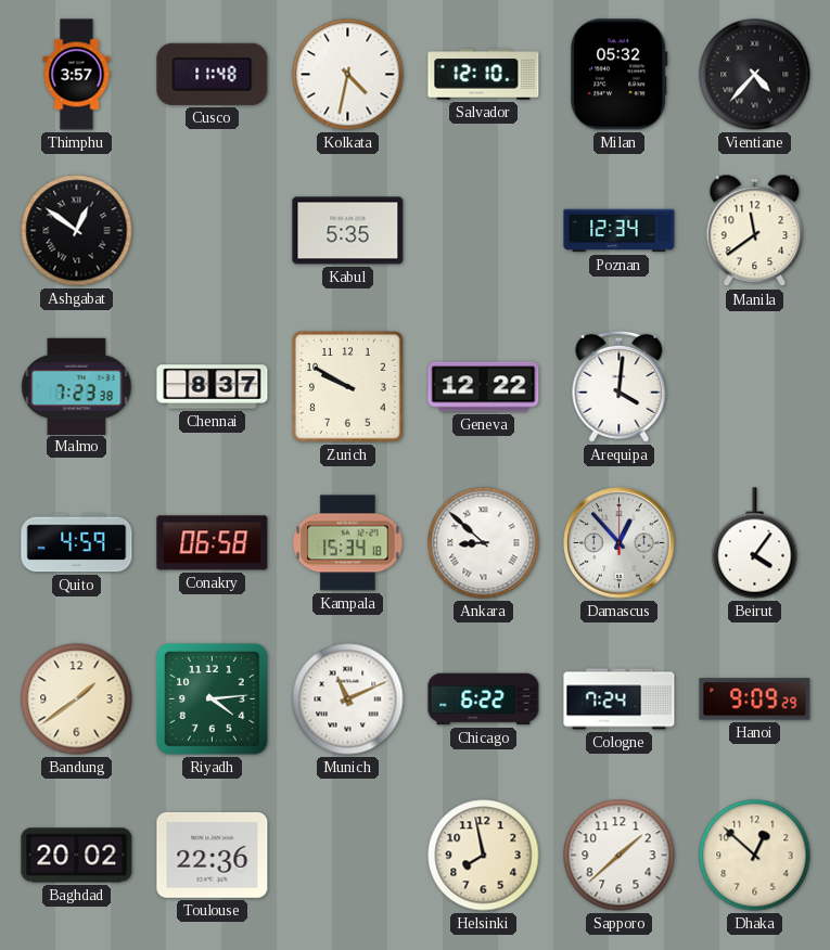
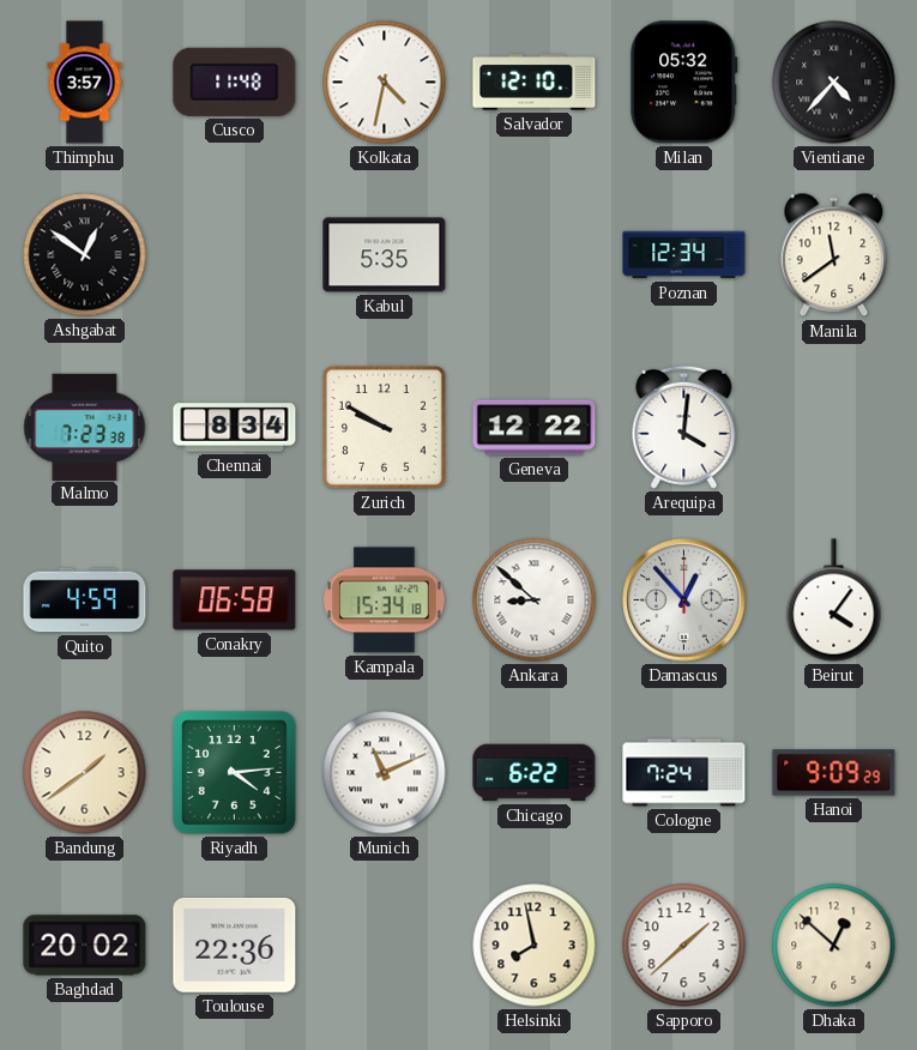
Chennai: 8:37 -> 8:34
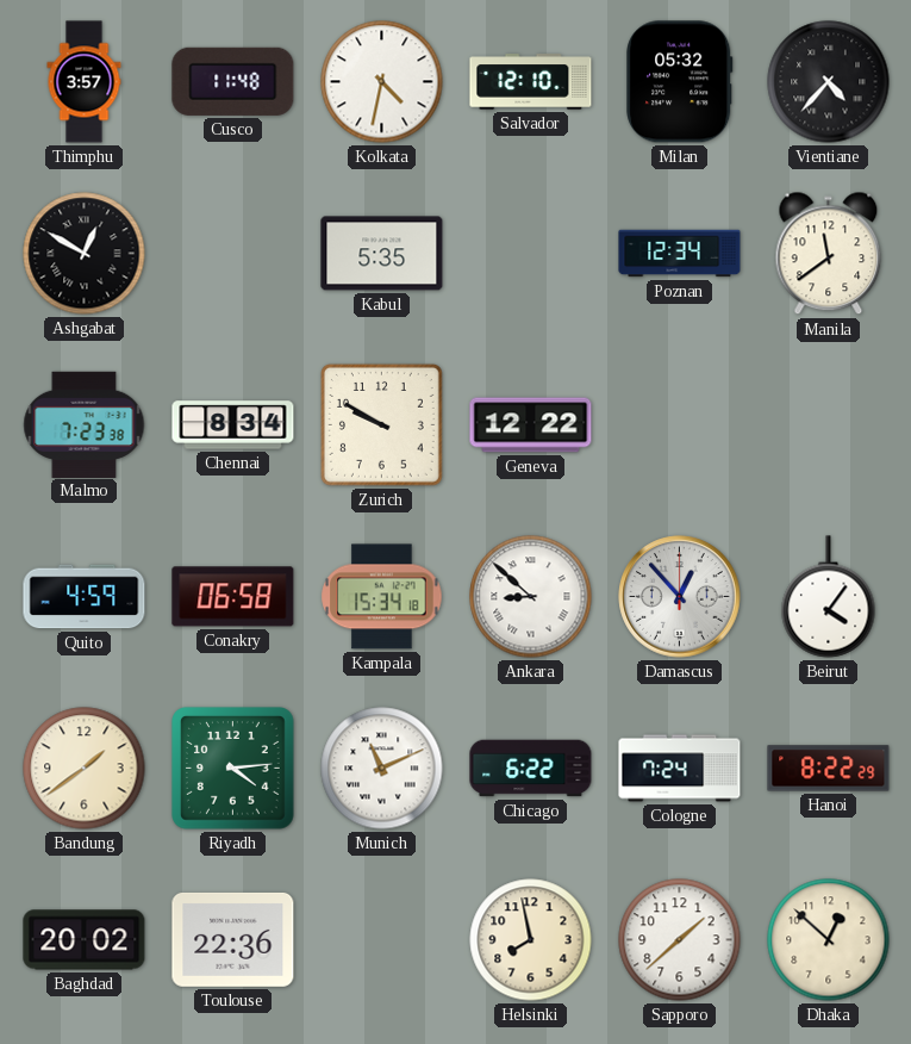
Ashgabat: 12:51 -> 12:50
Arequipa: 4:01 -> none
Hanoi: 9:09 -> 8:22
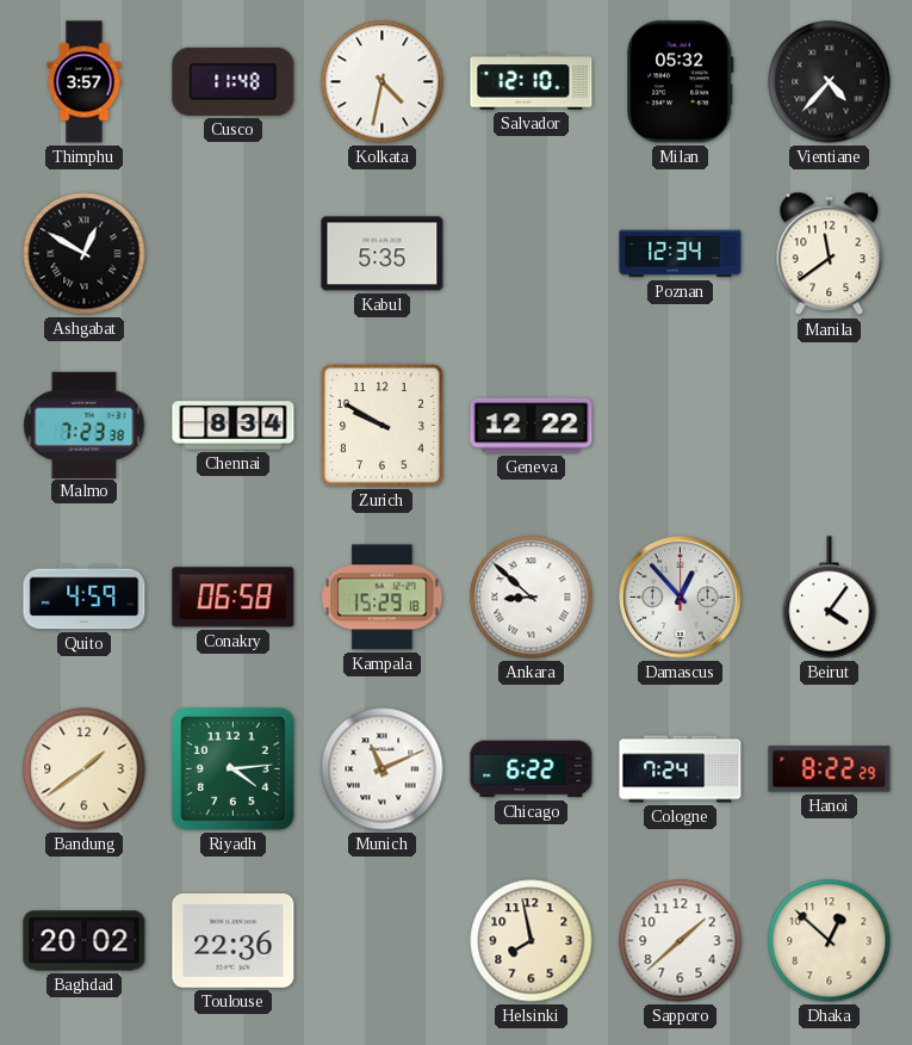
Kampala: 15:34 -> 15:29
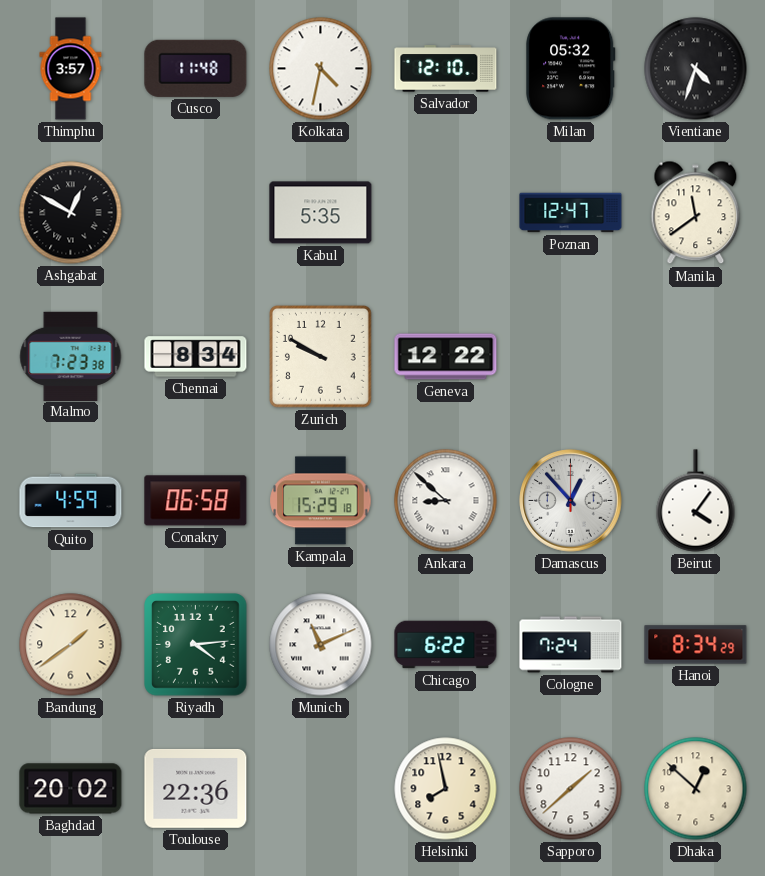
Vientiane: 4:37 -> 4:33
Poznan: 12:34 -> 12:47
Hanoi: 8:22 -> 8:34
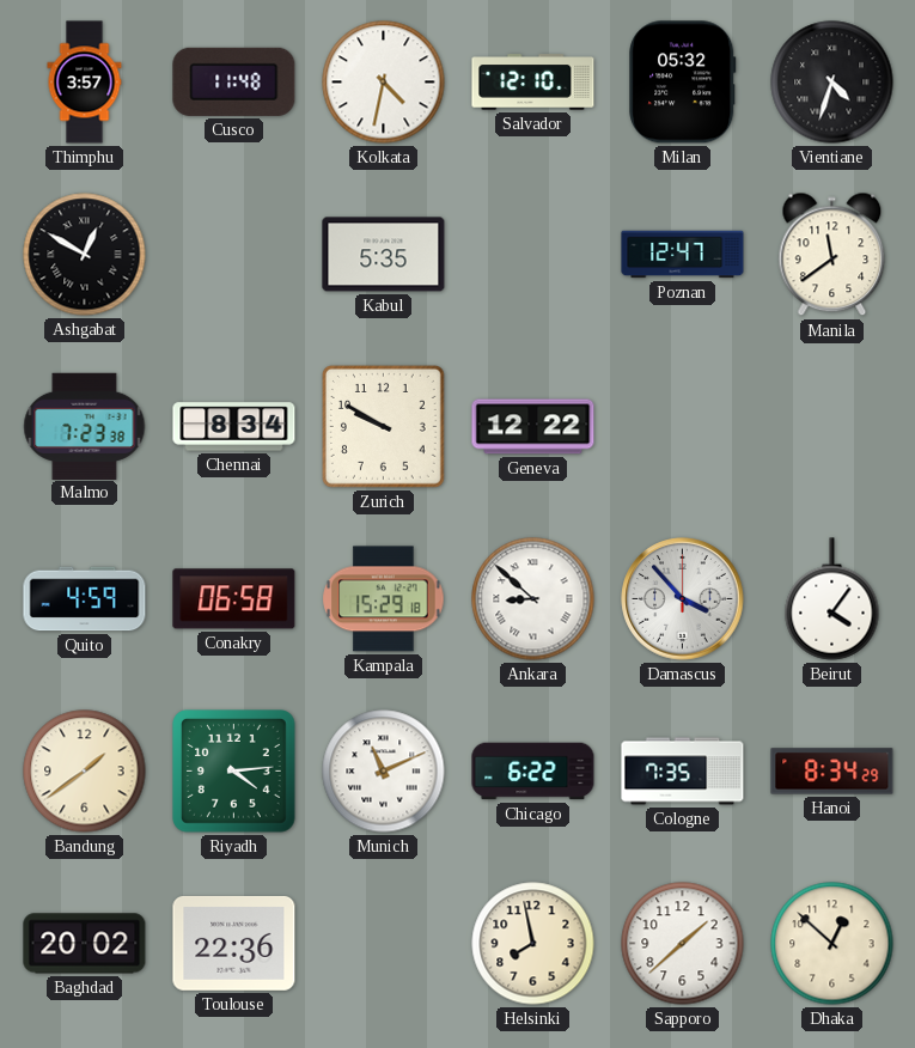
Damascus: 12:53 -> 3:53
Cologne: 7:24 -> 7:35
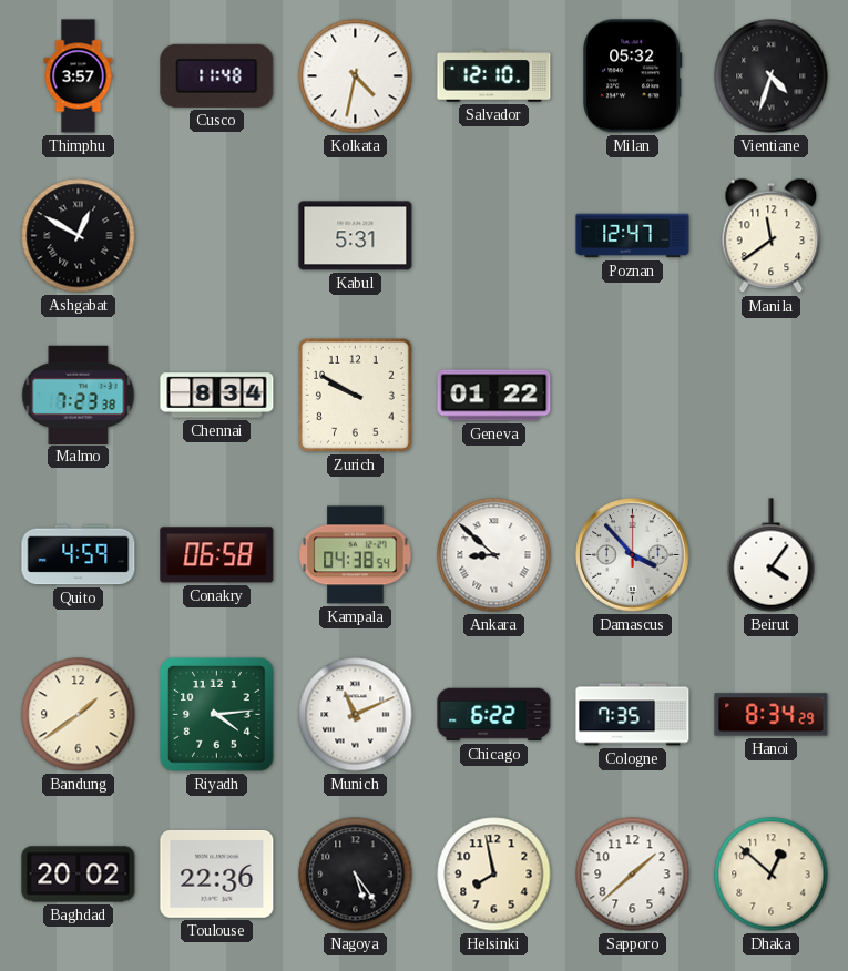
Kabul: 5:35 -> 5:31
Geneva: 12:22 -> 01:22
Kampala: 15:29 -> 04:38
Nagoya: none -> 5:24
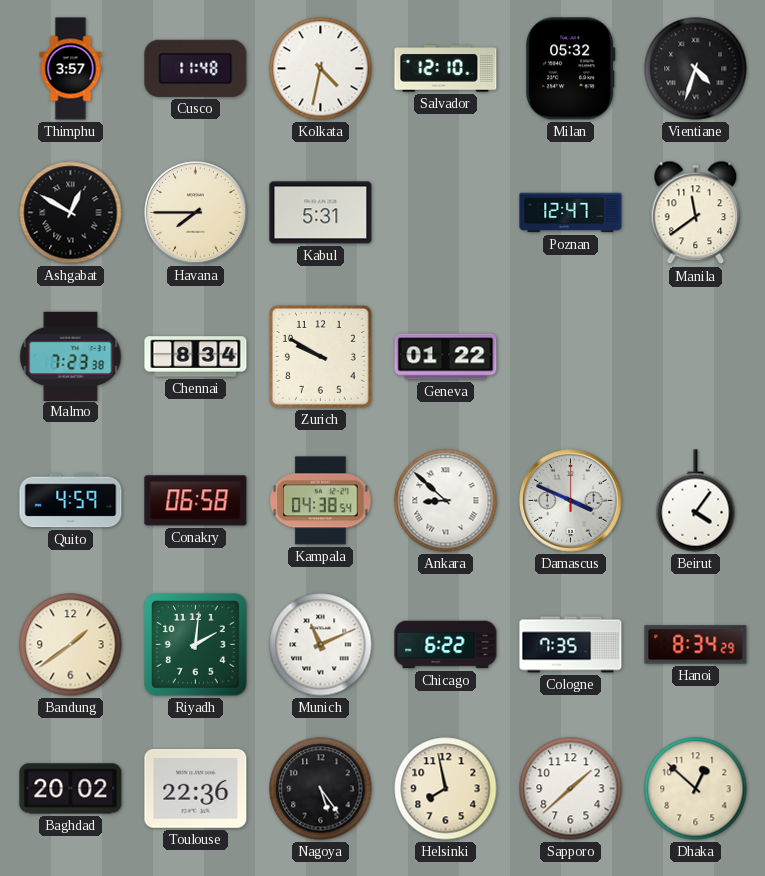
Havana: none -> 7:45
Damascus: 3:53 -> 3:49
Riyadh: 4:14 -> 2:01
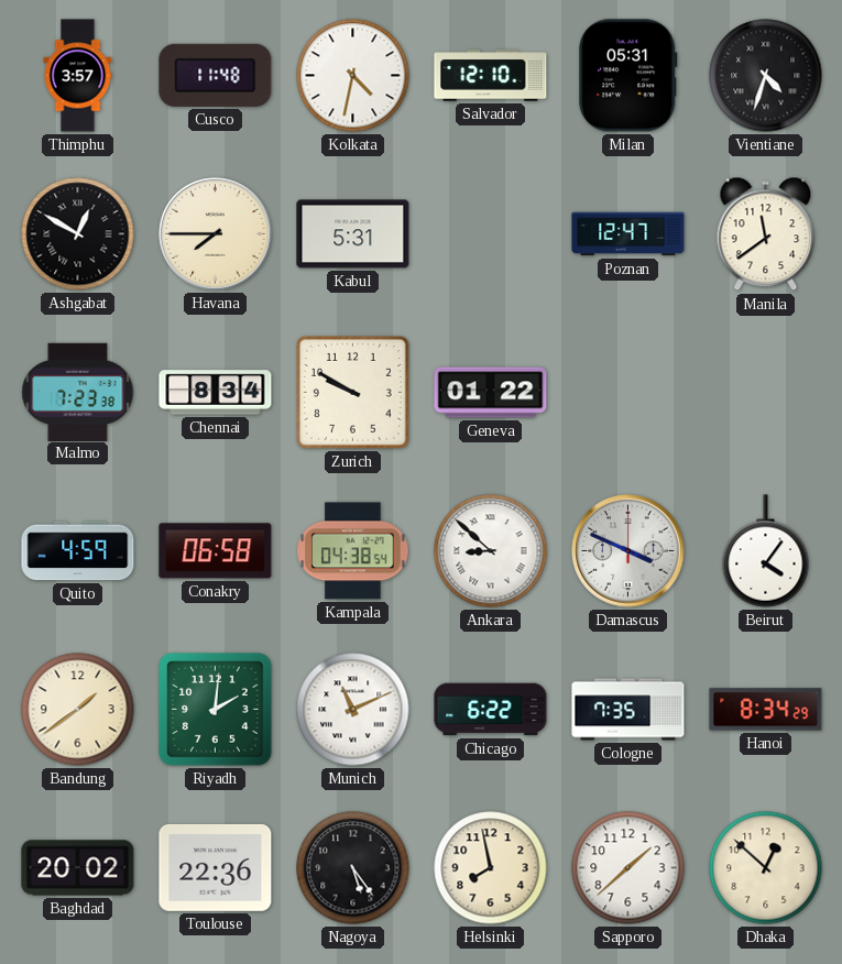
Milan: 05:32 -> 05:31
